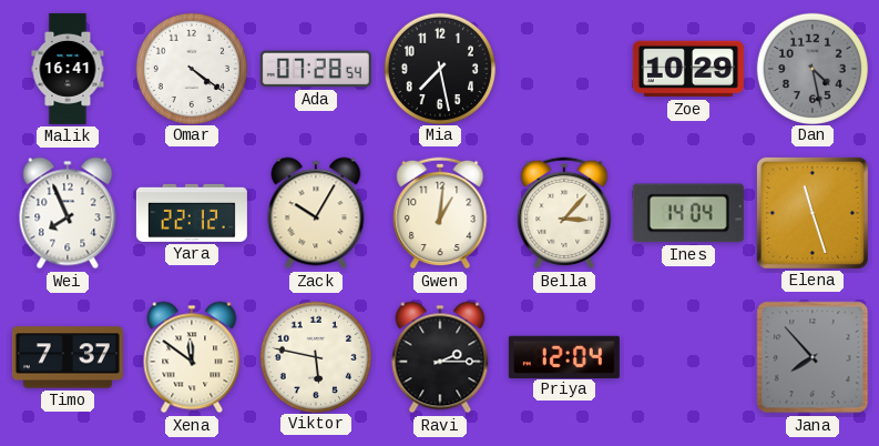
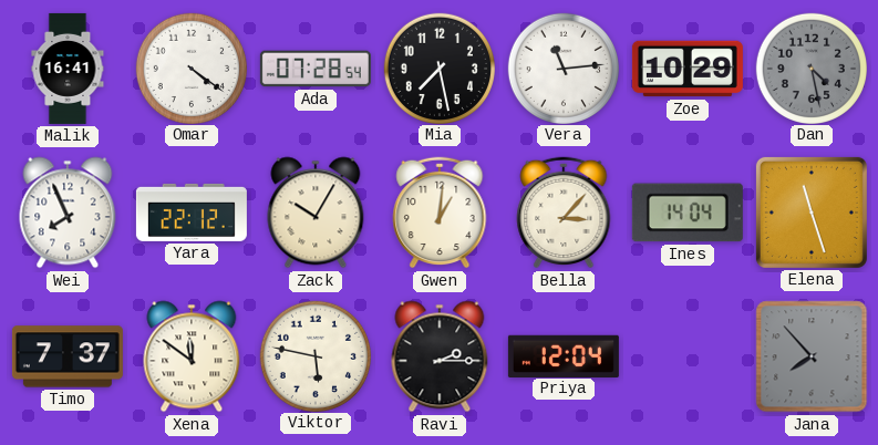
Vera: none -> 11:14
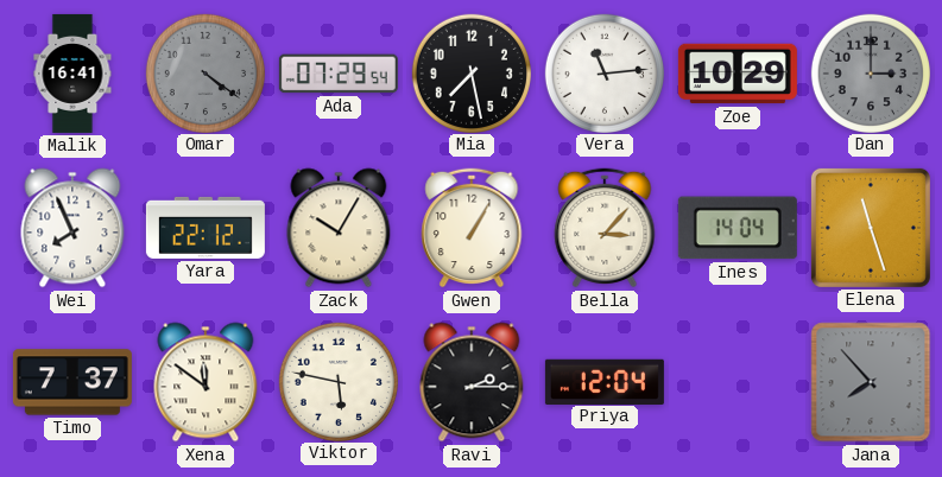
Omar dial: white -> grey
Ada: 07:28 -> 07:29
Dan: 4:28 -> 3:00
Gwen: 1:01 -> 1:05
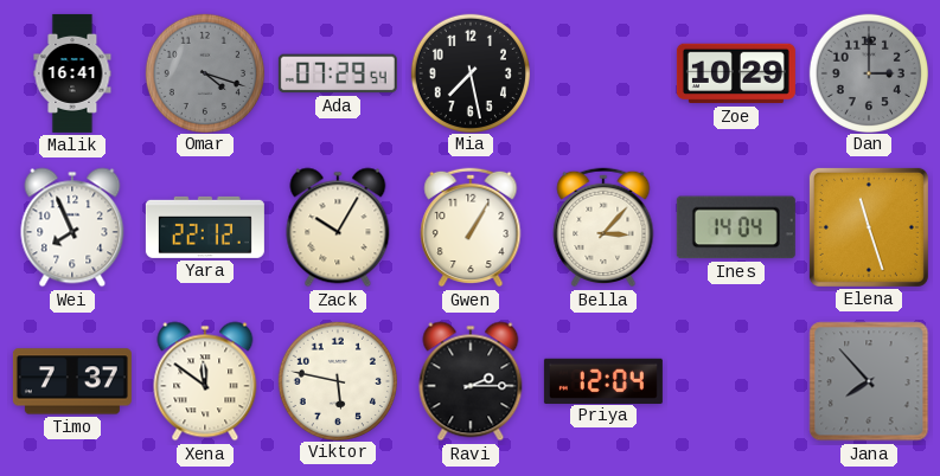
Omar: 4:21 -> 4:18
Vera: 11:14 -> none
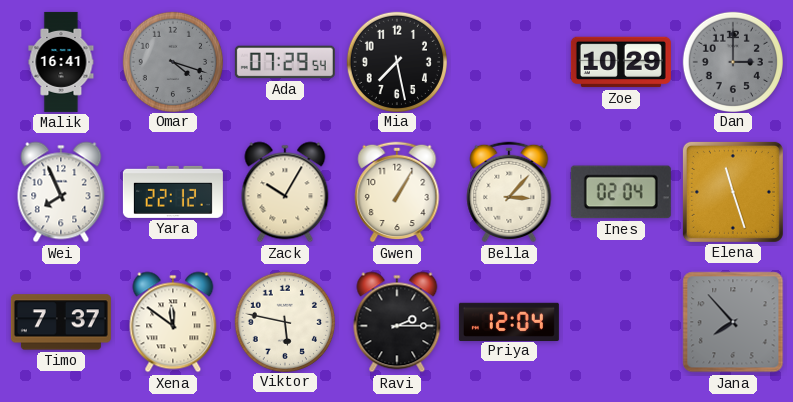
Ines: 14:04 -> 02:04
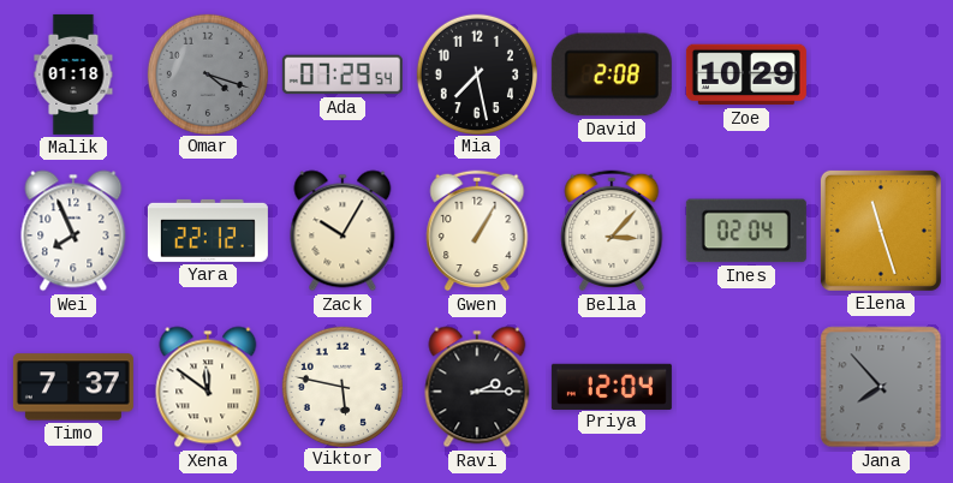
Malik: 16:41 -> 01:18
David: none -> 2:08
Dan: 3:00 -> none
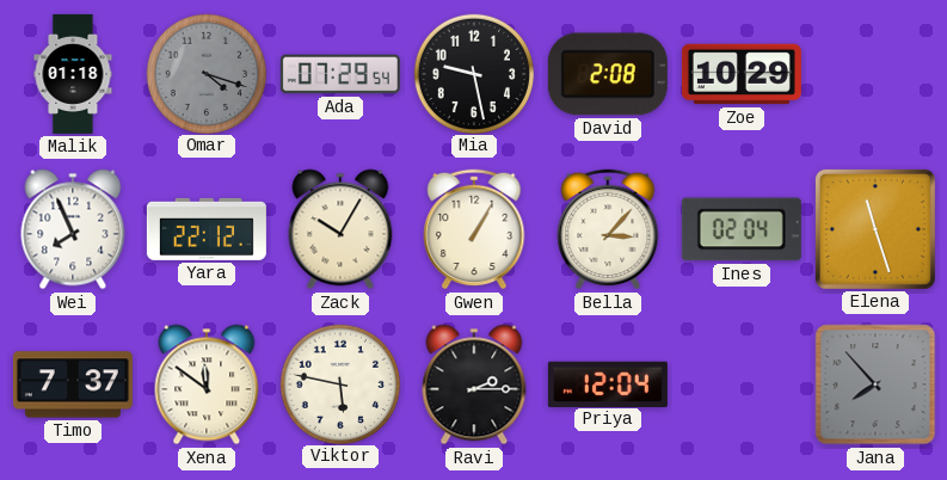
Mia: 7:28 -> 9:28
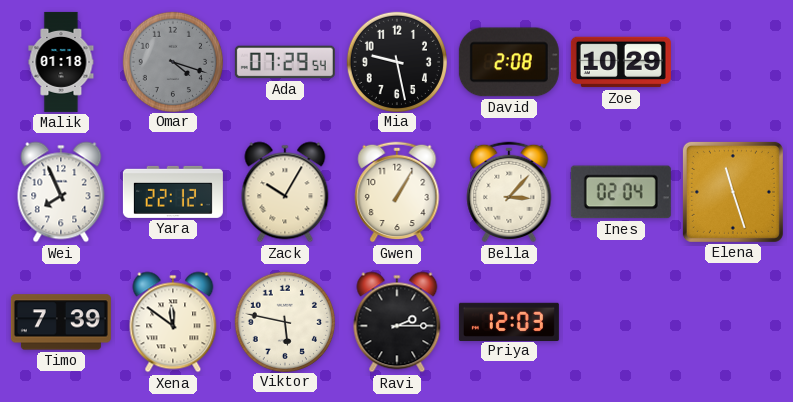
Timo: 7:37 -> 7:39
Priya: 12:04 -> 12:03
Jana: 7:53 -> none
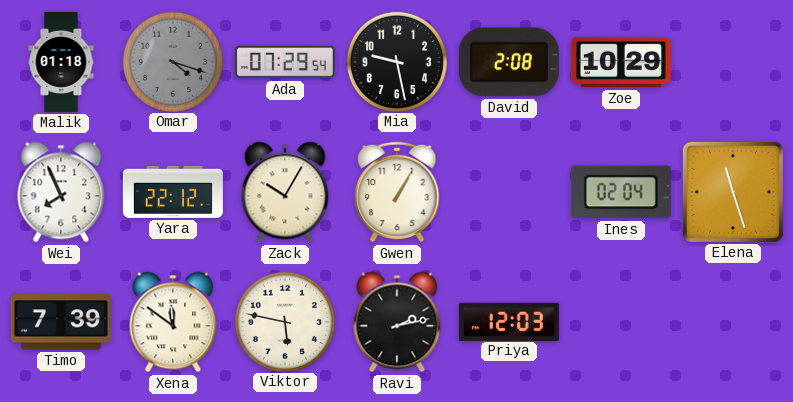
Bella: 3:07 -> none
Ravi: 2:15 -> 2:13
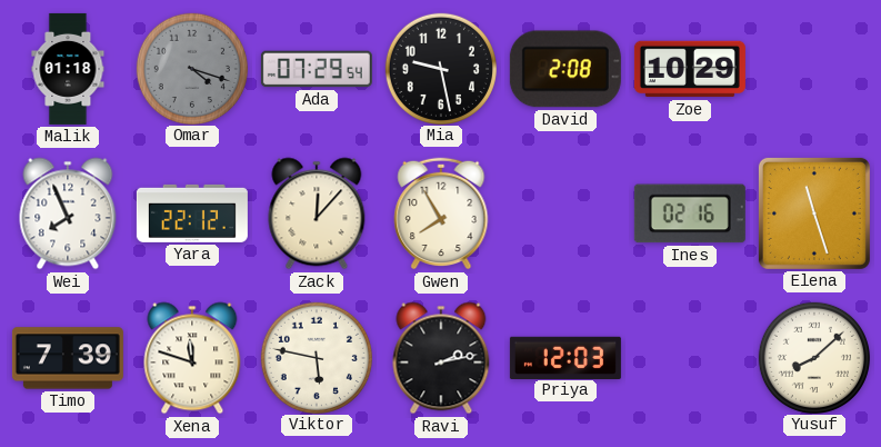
Zack: 10:05 -> 12:07
Gwen: 1:05 -> 7:55
Ines: 02:04 -> 02:16
Xena: 11:51 -> 11:48
Yusuf: none -> 8:08
